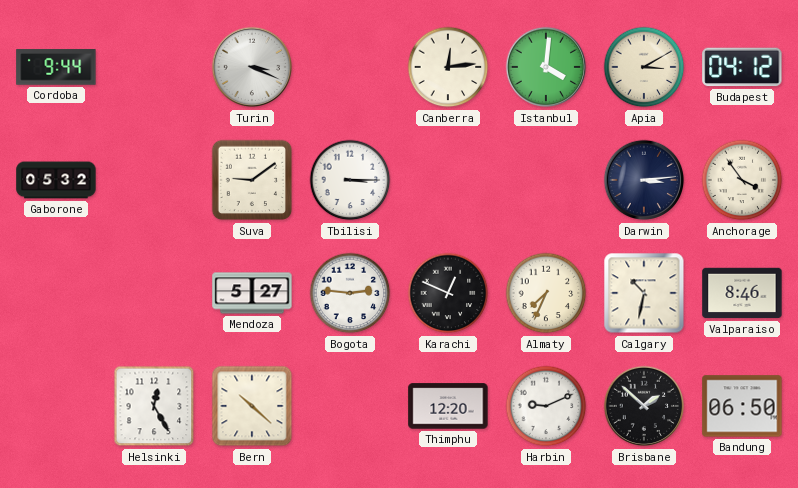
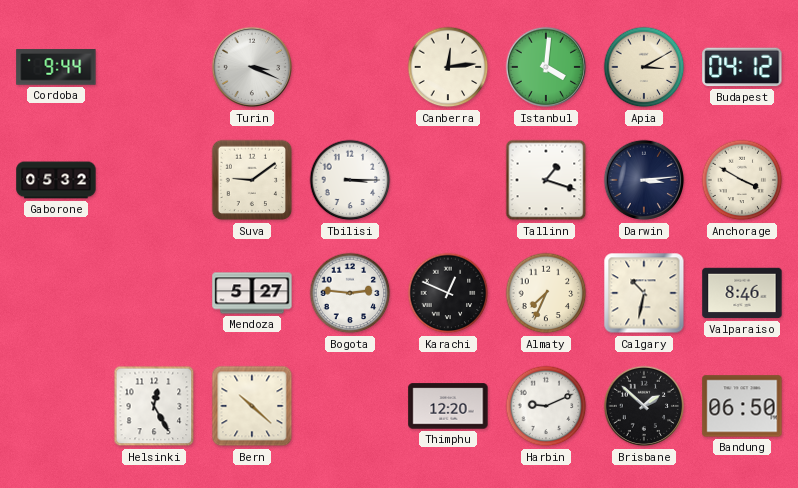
Tallinn: none -> 1:18
Anchorage: 3:54 -> 3:50
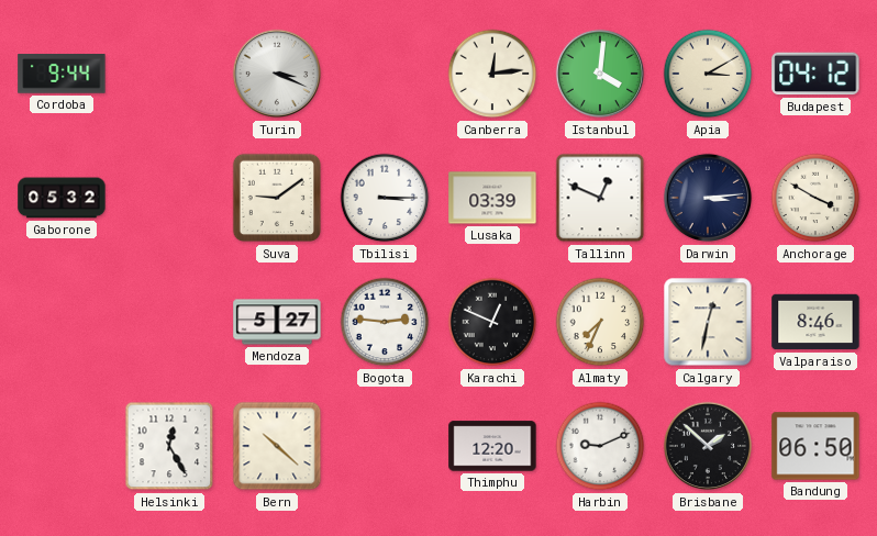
Lusaka: none -> 03:39
Tallinn: 1:18 -> 12:49
Calgary: 10:32 -> 12:32
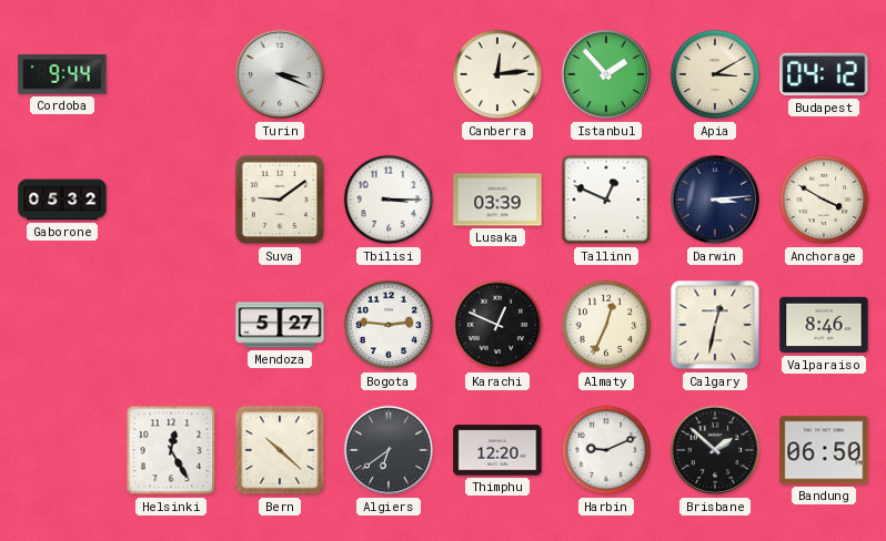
Istanbul: 4:01 -> 1:53
Almaty: 7:34 -> 12:34
Algiers: none -> 6:39
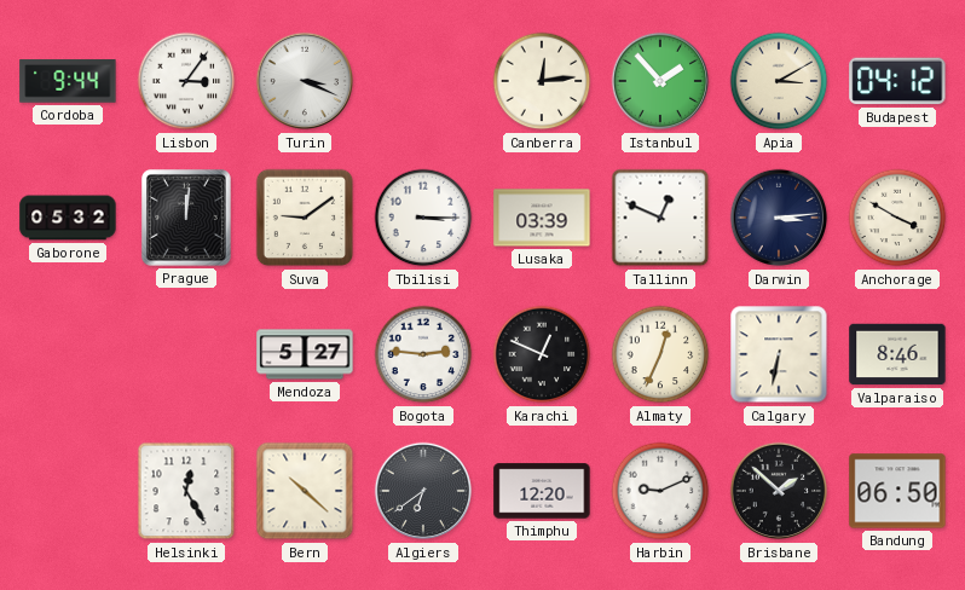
Lisbon: none -> 3:06
Prague: none -> 12:01
Calgary: 12:32 -> 6:32
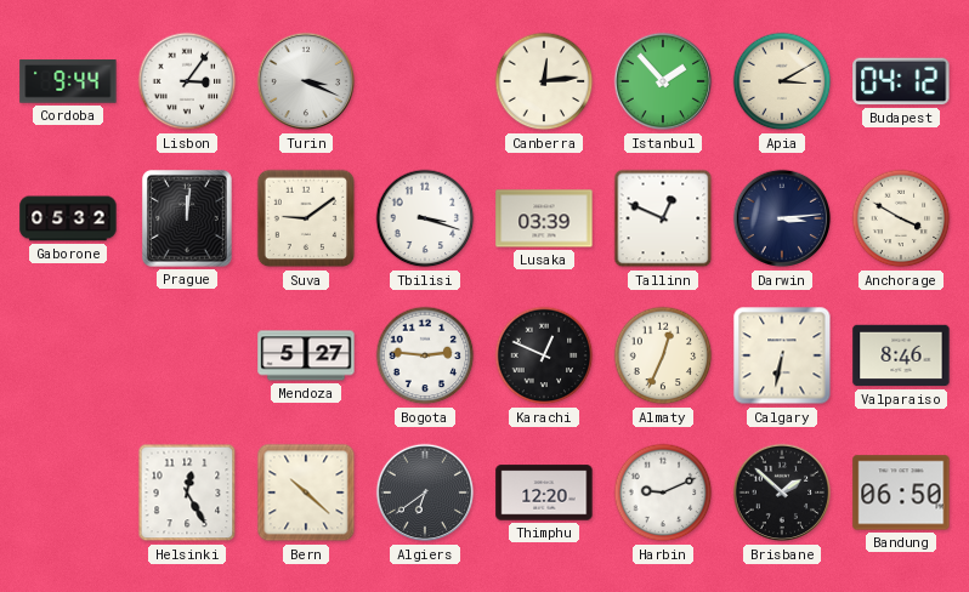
Tbilisi: 3:15 -> 3:18
